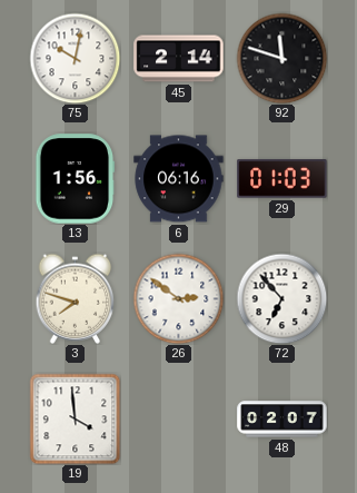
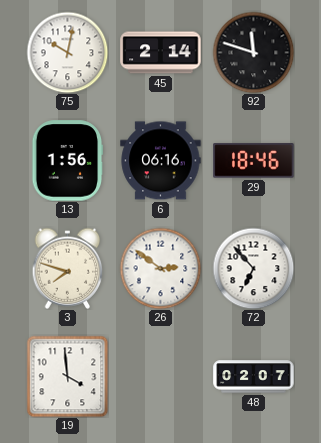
29: 01:03 -> 18:46
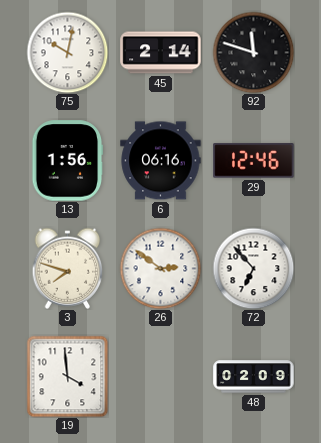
29: 18:46 -> 12:46
48: 02:07 -> 02:09
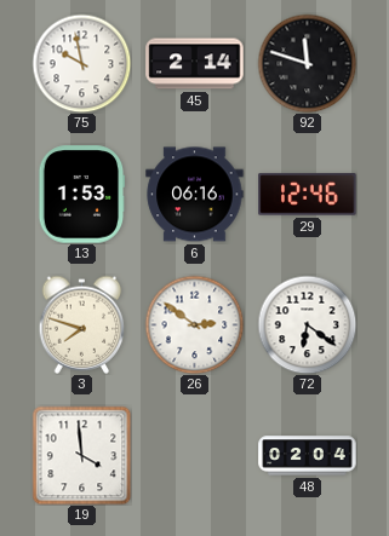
75: 10:02 -> 9:58
13: 1:56 -> 1:53
72: 6:53 -> 6:21
48: 02:09 -> 02:04
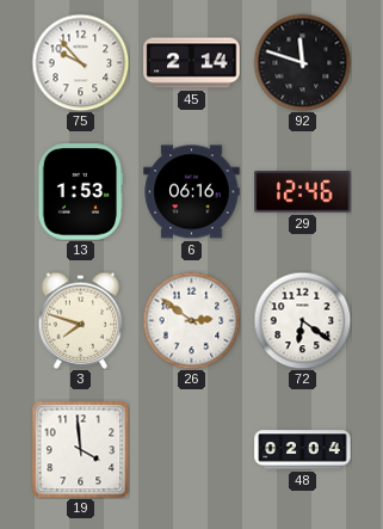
75: 9:58 -> 9:53
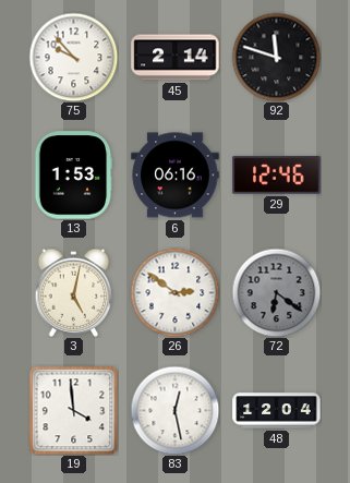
3: 7:48 -> 5:02
72 dial: white -> grey
83: none -> 12:28
48: 02:04 -> 12:04
